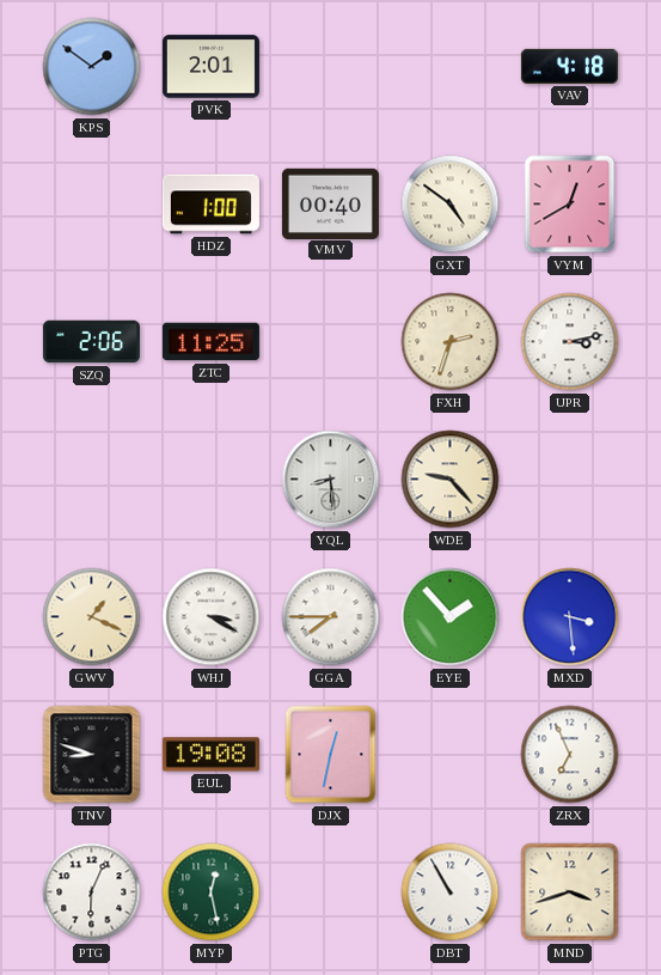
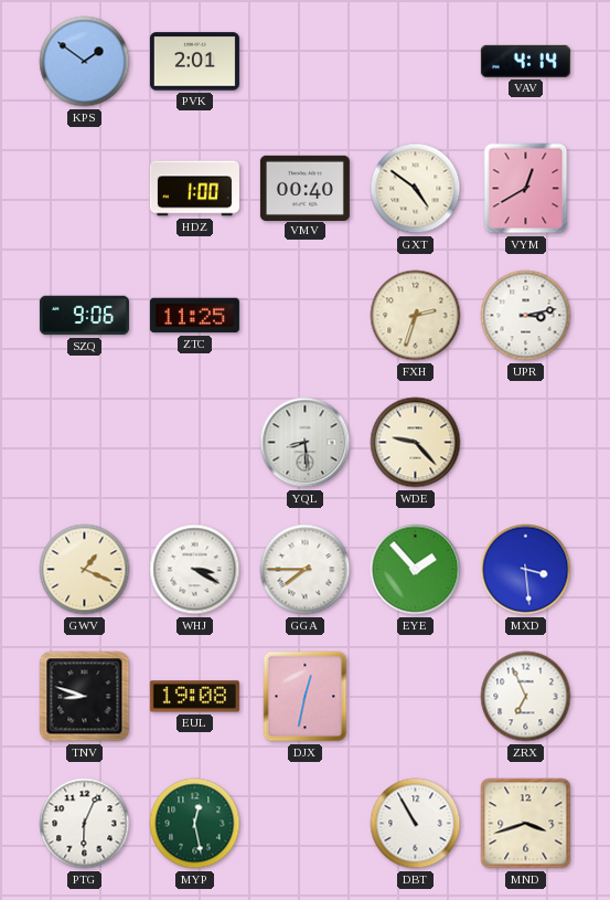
VAV: 4:18 -> 4:14
SZQ: 2:06 -> 9:06
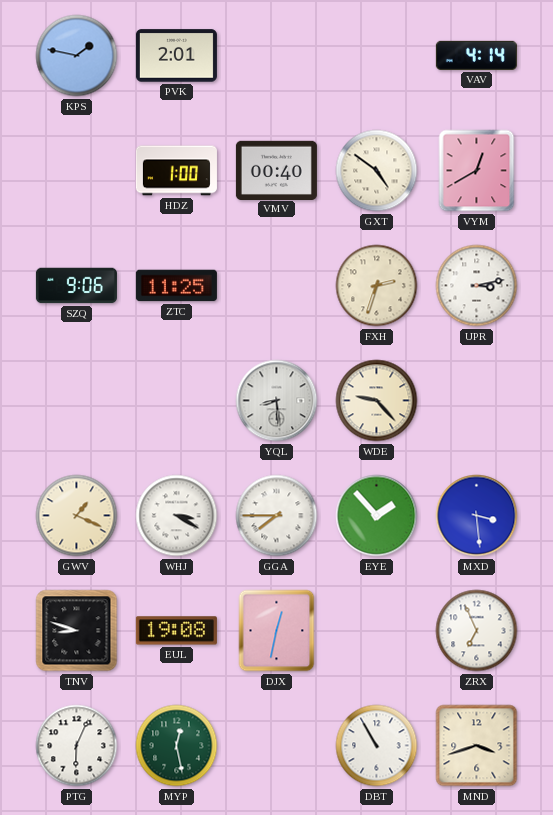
KPS: 1:51 -> 1:47
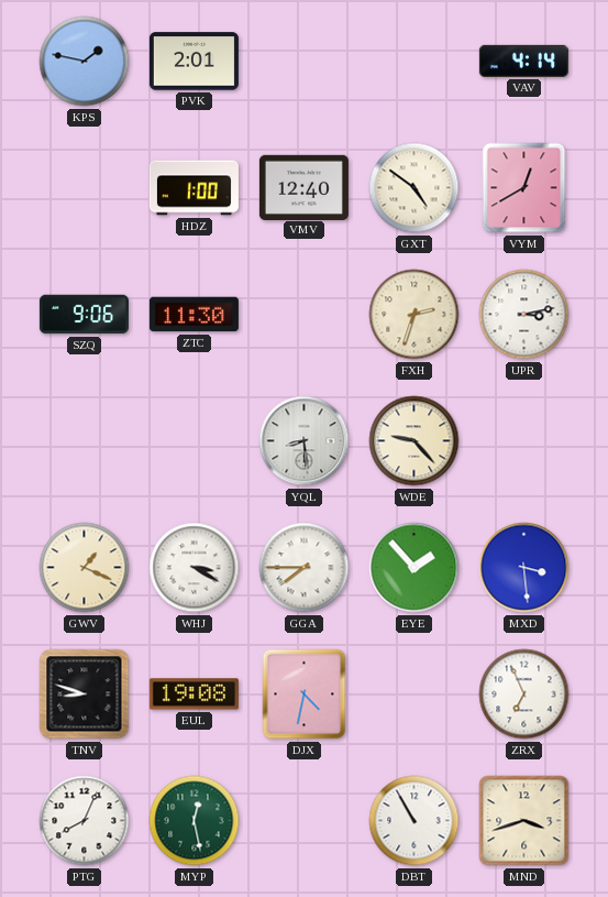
VMV: 00:40 -> 12:40
ZTC: 11:25 -> 11:30
DJX: 12:32 -> 4:32
PTG: 6:04 -> 8:04
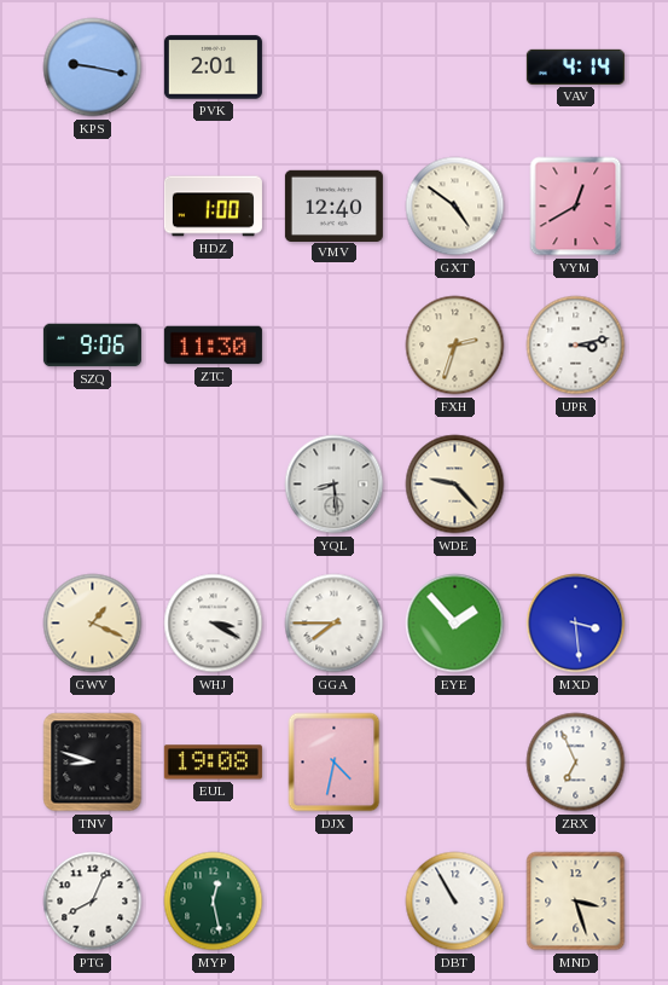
KPS: 1:47 -> 9:17
MND: 3:42 -> 3:27
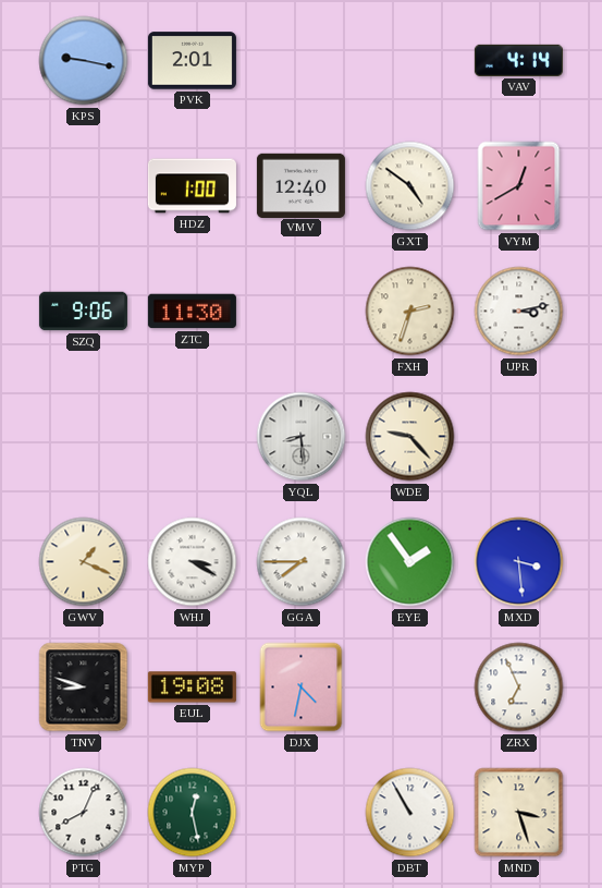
EYE: 1:53 -> 1:54
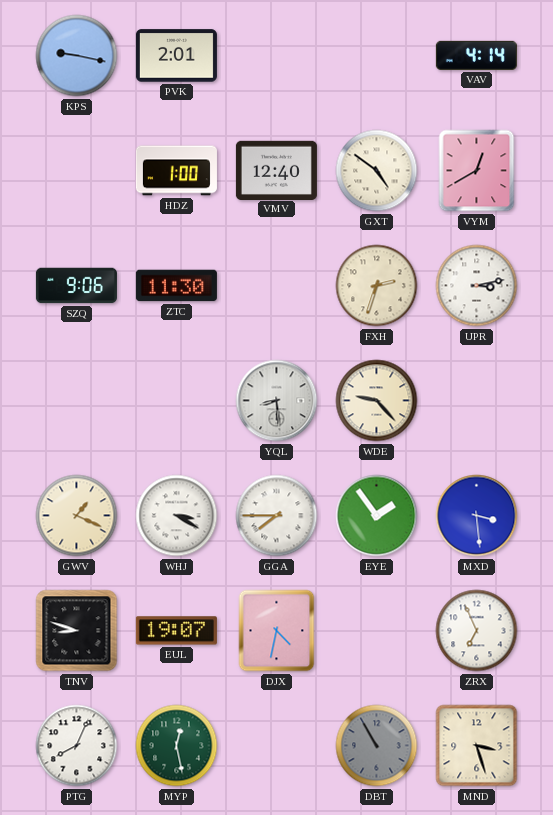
EUL: 19:08 -> 19:07
DBT dial: white -> grey
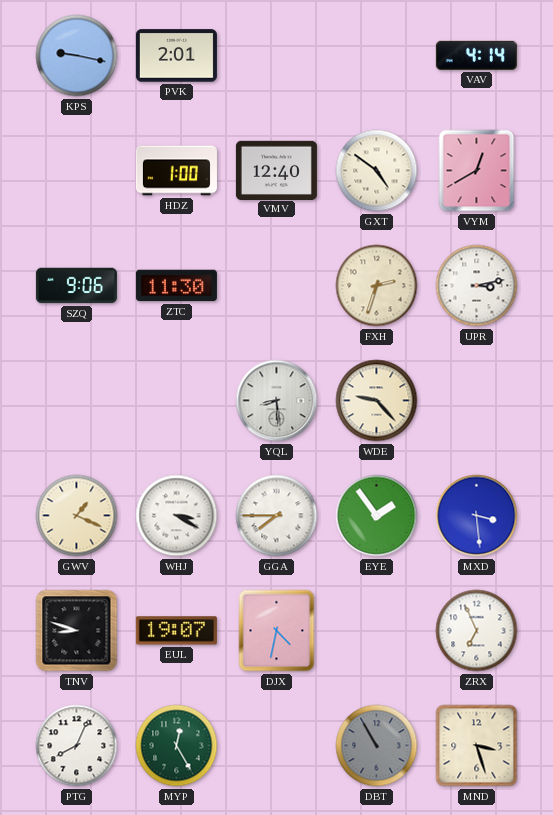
MYP: 12:28 -> 12:25
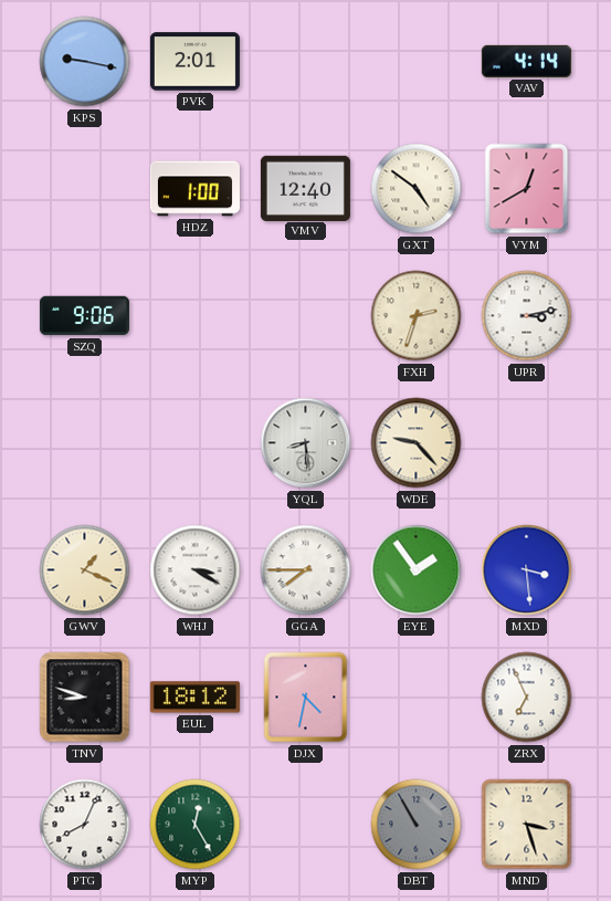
ZTC: 11:30 -> none
EUL: 19:07 -> 18:12
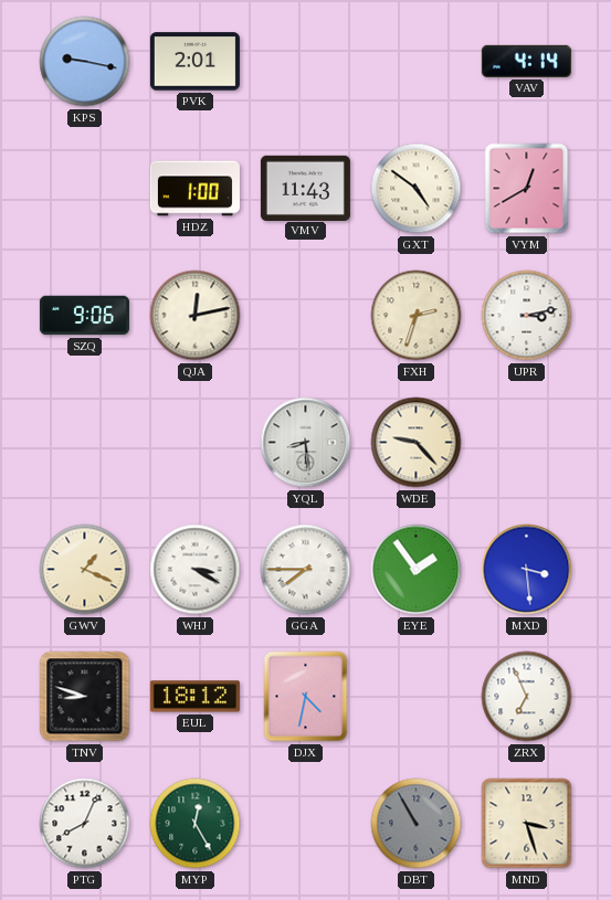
VMV: 12:40 -> 11:43
QJA: none -> 12:13
